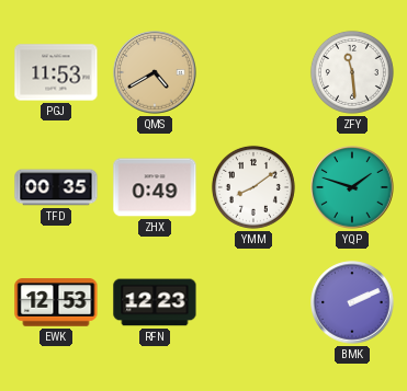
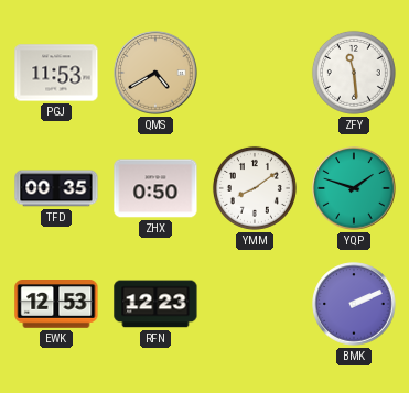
ZHX: 0:49 -> 0:50
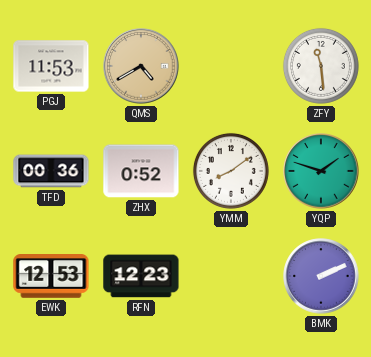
TFD: 00:35 -> 00:36
ZHX: 0:50 -> 0:52
